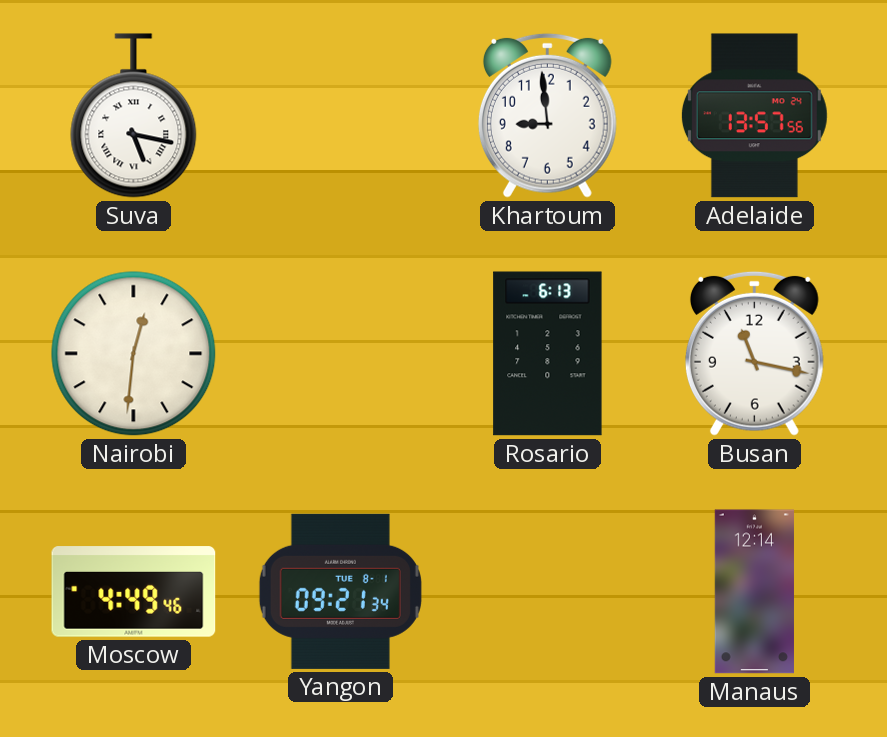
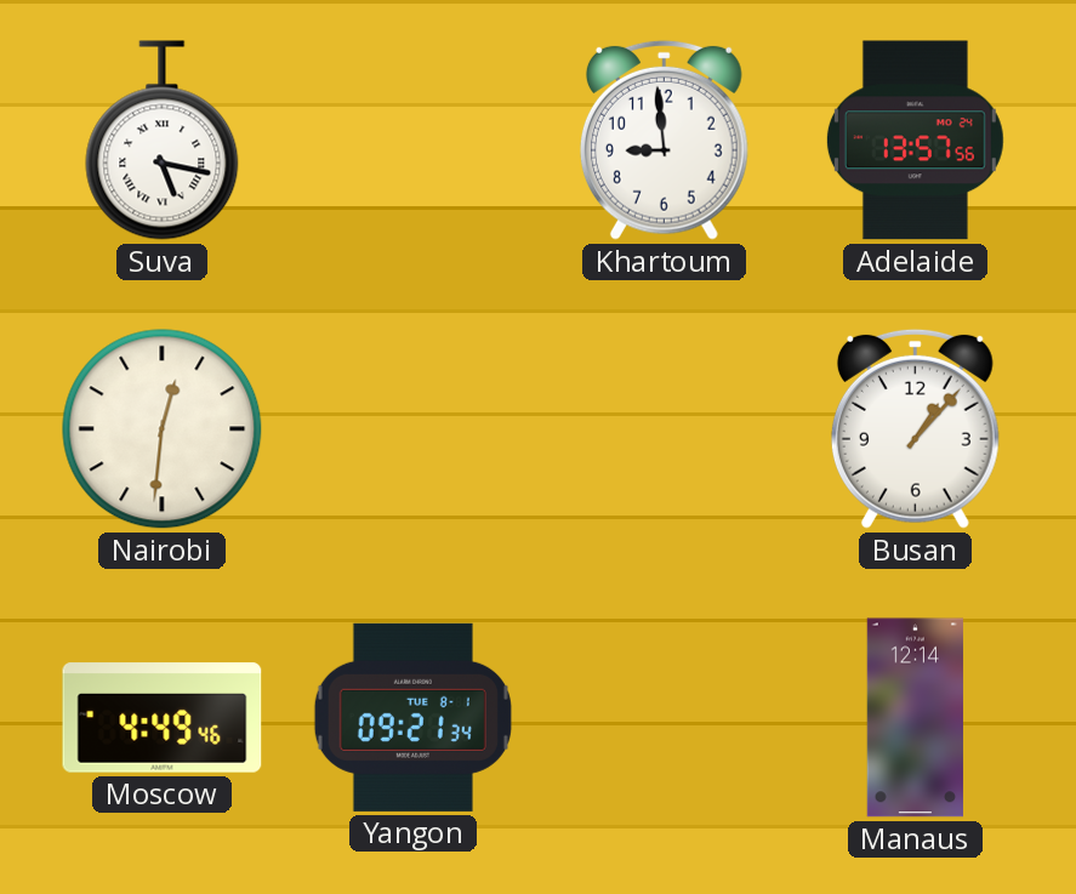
Rosario: 6:13 -> none
Busan: 11:17 -> 1:07
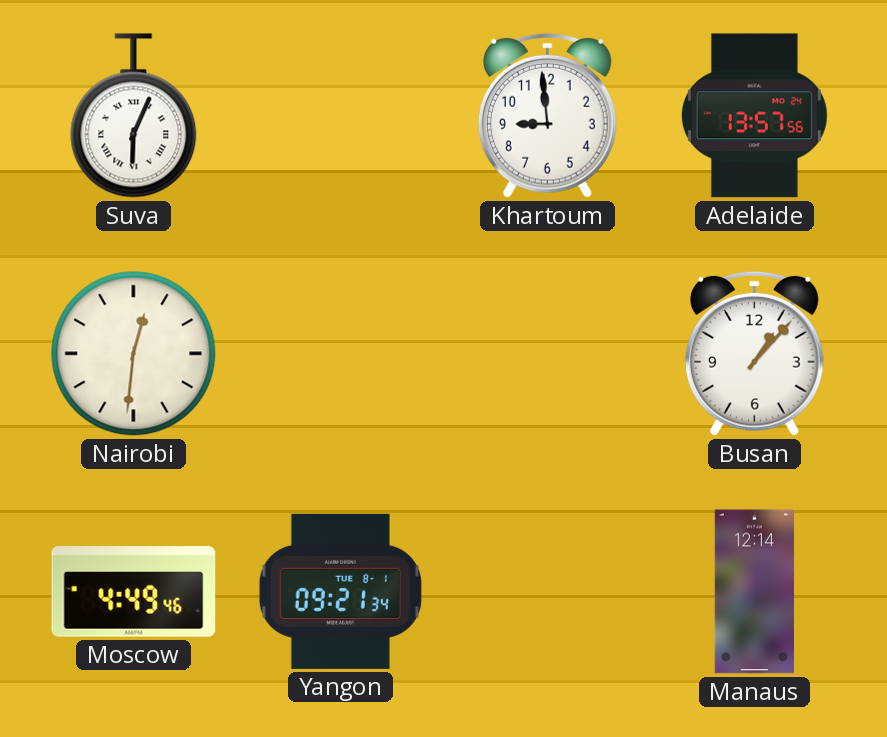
Suva: 5:17 -> 6:04
